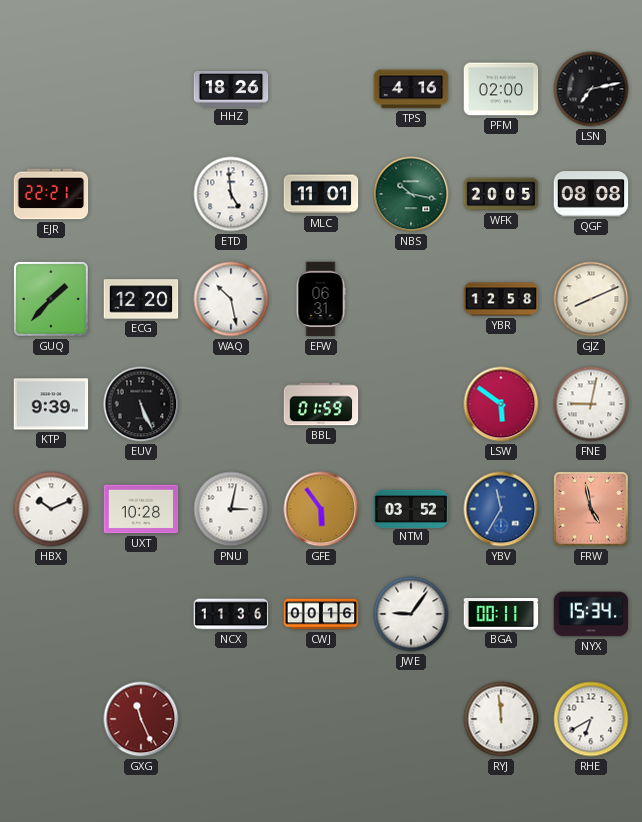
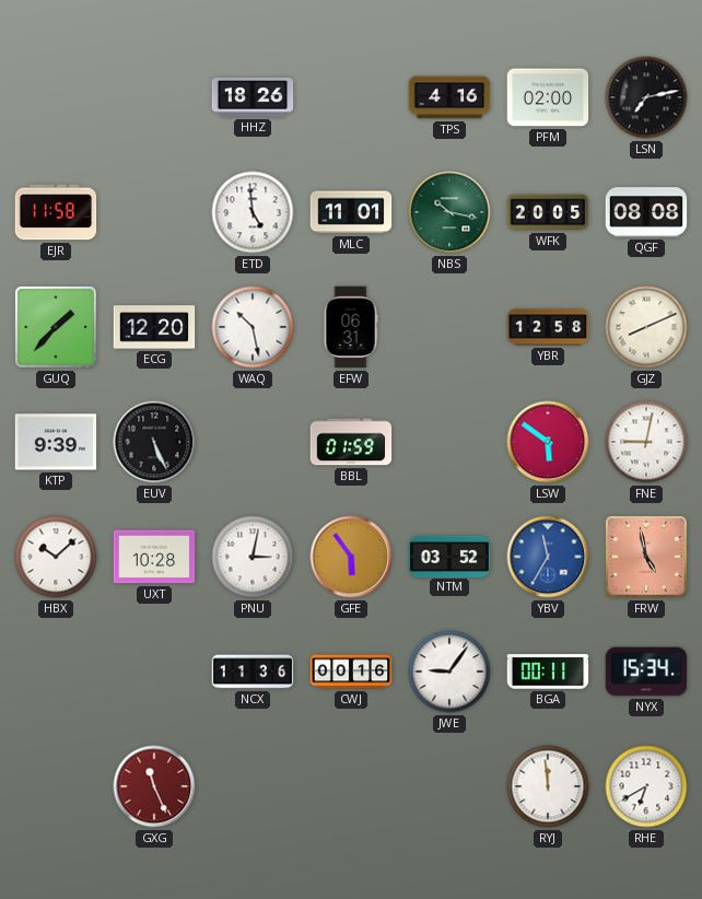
EJR: 22:21 -> 11:58
HBX: 10:11 -> 10:08
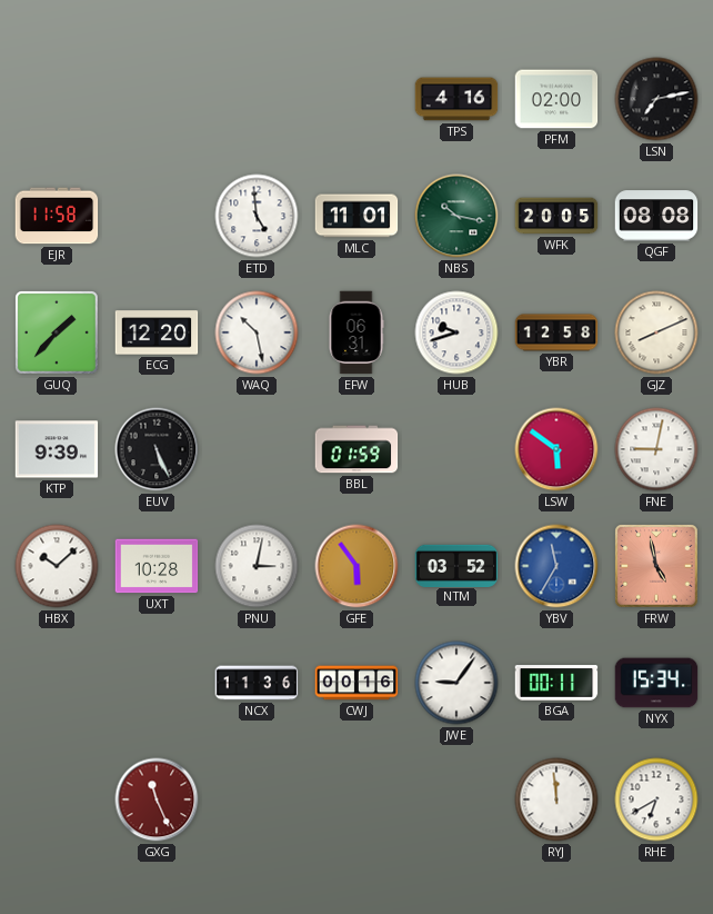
HHZ: 18:26 -> none
HUB: none -> 9:42
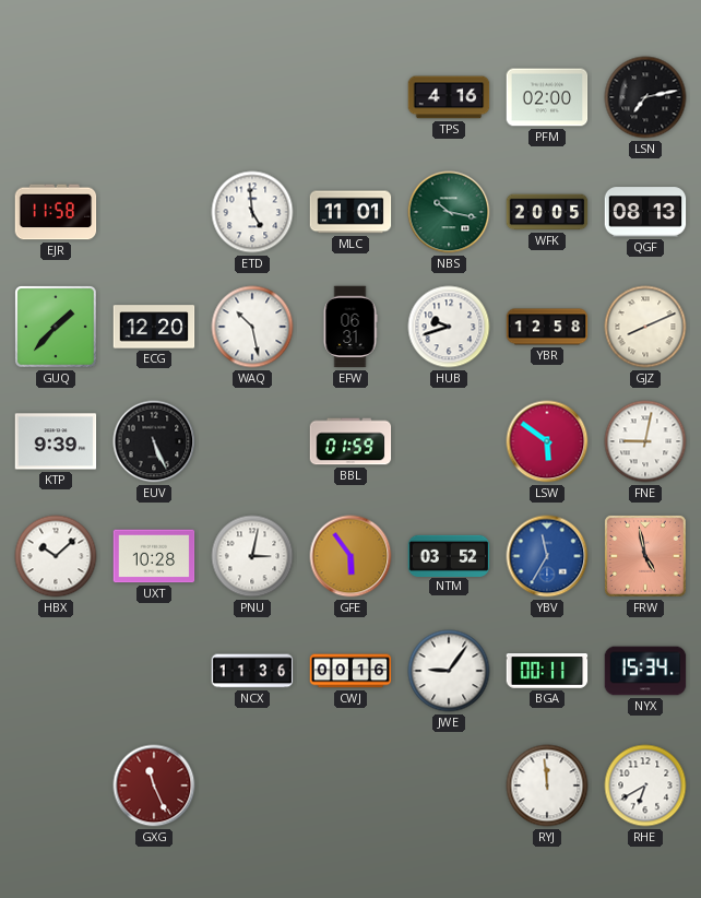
QGF: 08:08 -> 08:13
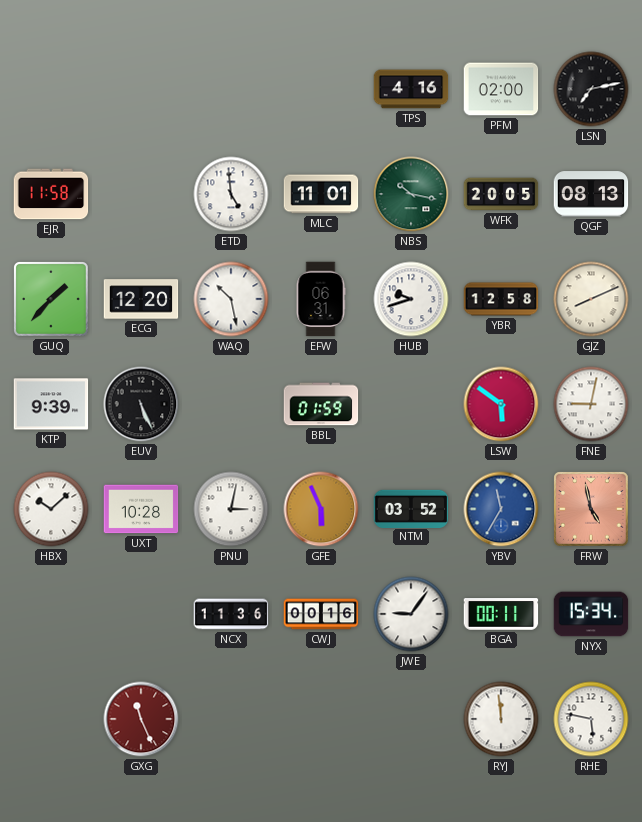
GFE: 5:54 -> 5:56
RHE: 6:40 -> 5:47
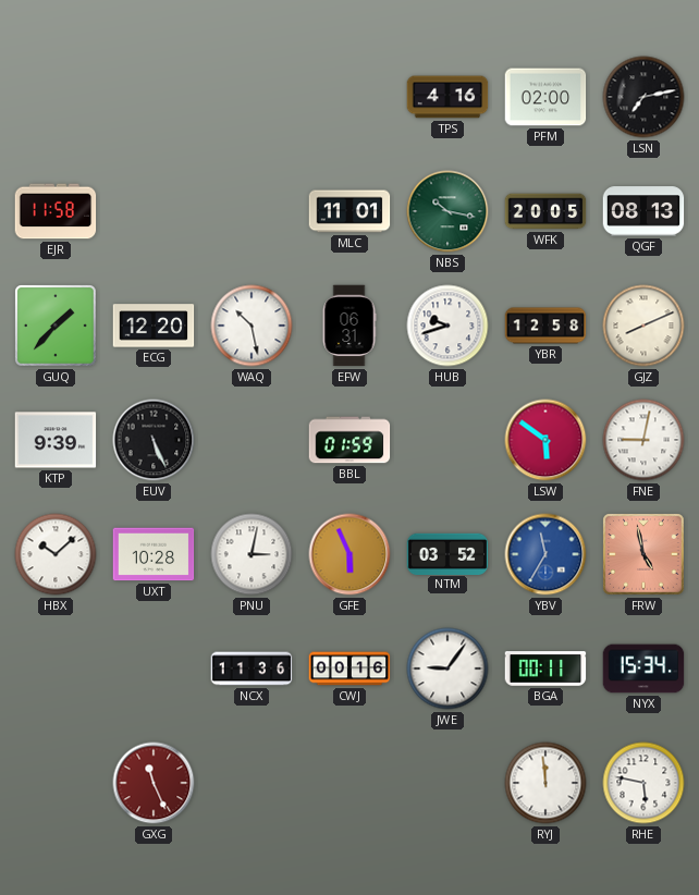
ETD: 4:59 -> none
